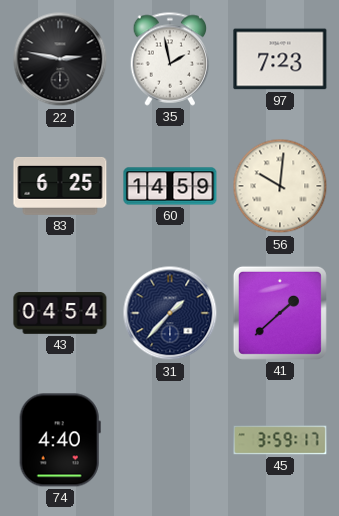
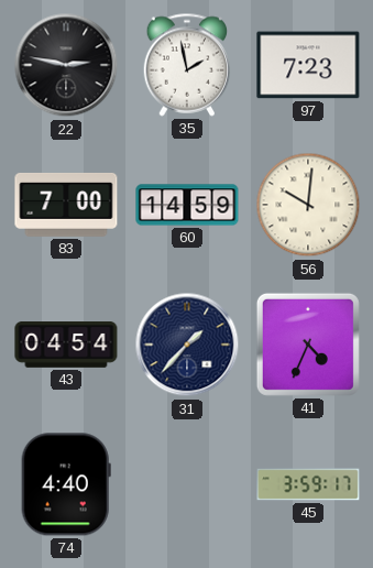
83: 6:25 -> 7:00
41: 1:38 -> 4:34
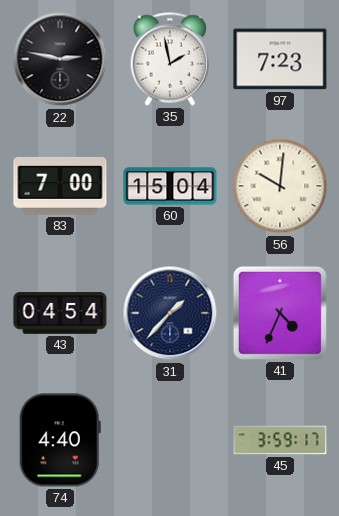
60: 14:59 -> 15:04
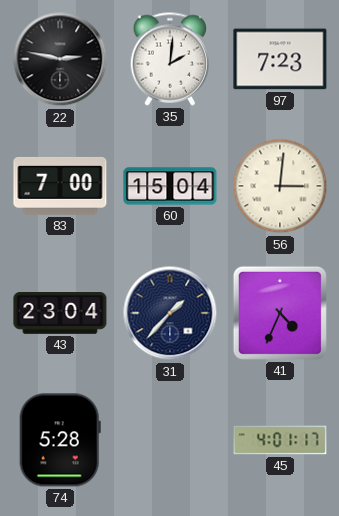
35: 1:58 -> 2:01
56: 10:01 -> 3:01
43: 04:54 -> 23:04
74: 4:40 -> 5:28
45: 3:59 -> 4:01
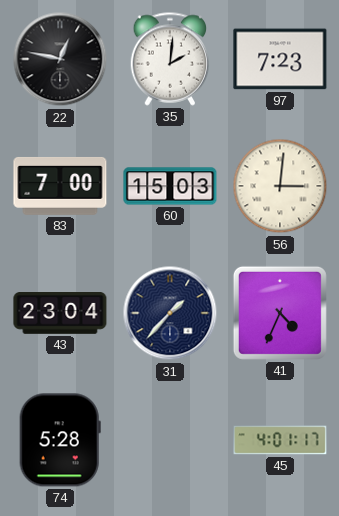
22: 2:47 -> 12:47
60: 15:04 -> 15:03
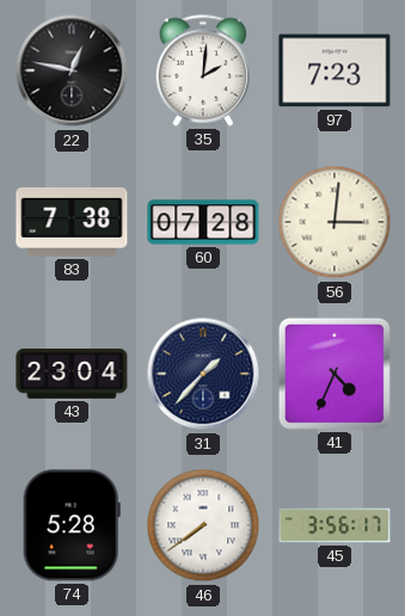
83: 7:00 -> 7:38
60: 15:03 -> 07:28
46: none -> 7:39
45: 4:01 -> 3:56
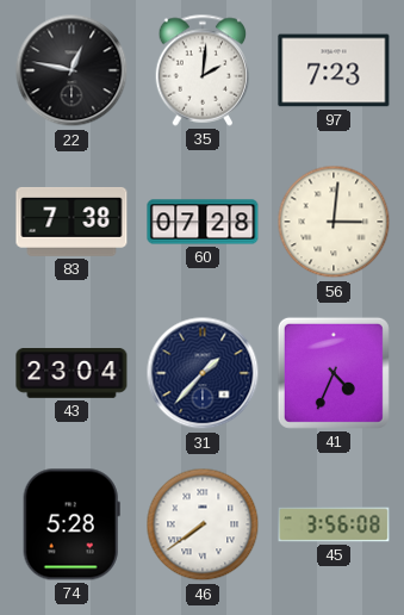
45: 3:56:17 -> 3:56:08
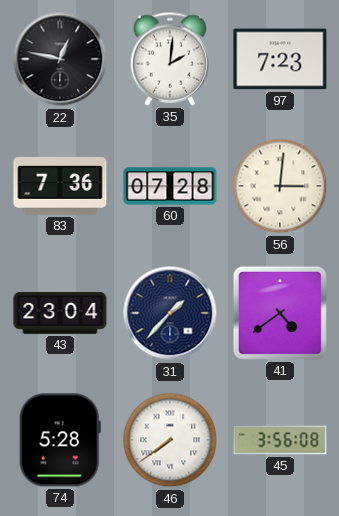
83: 7:38 -> 7:36
41: 4:34 -> 4:39
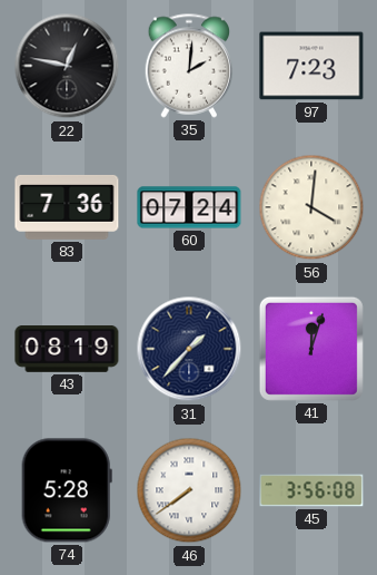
60: 07:28 -> 07:24
56: 3:01 -> 4:01
43: 23:04 -> 08:19
41: 4:39 -> 12:03
